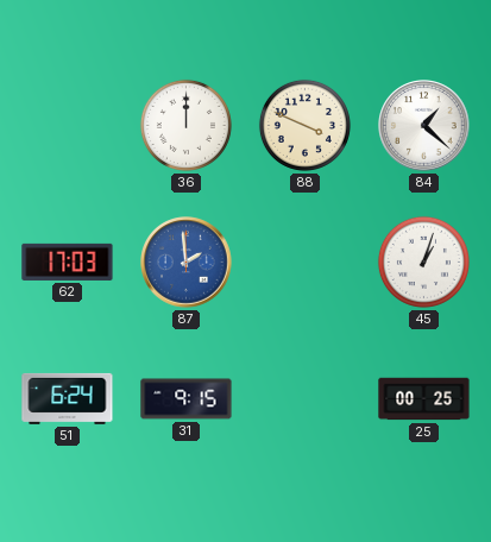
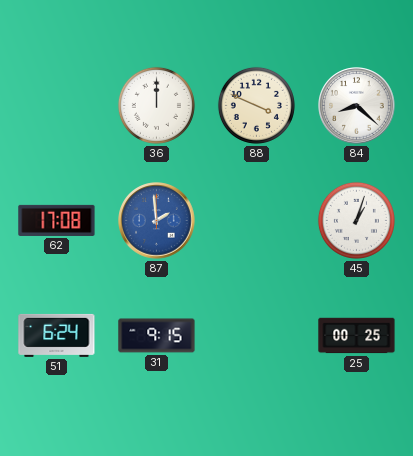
84: 1:22 -> 8:22
62: 17:03 -> 17:08
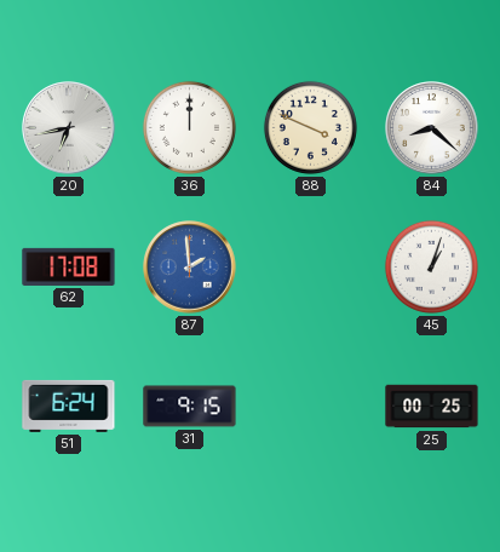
20: none -> 6:43
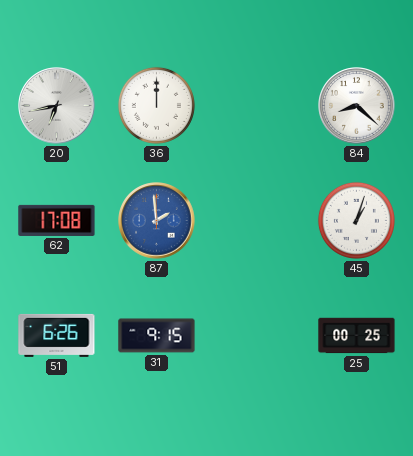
88: 3:49 -> none
51: 6:24 -> 6:26
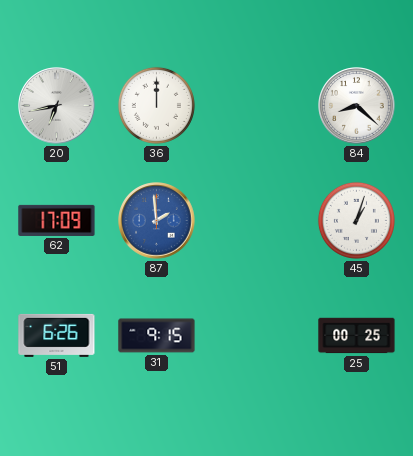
62: 17:08 -> 17:09
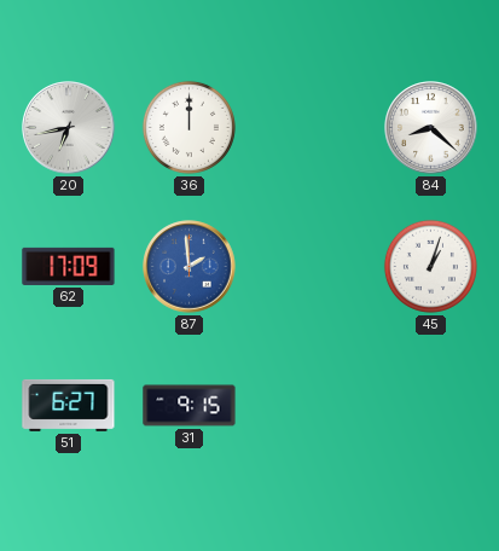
51: 6:26 -> 6:27
25: 00:25 -> none
